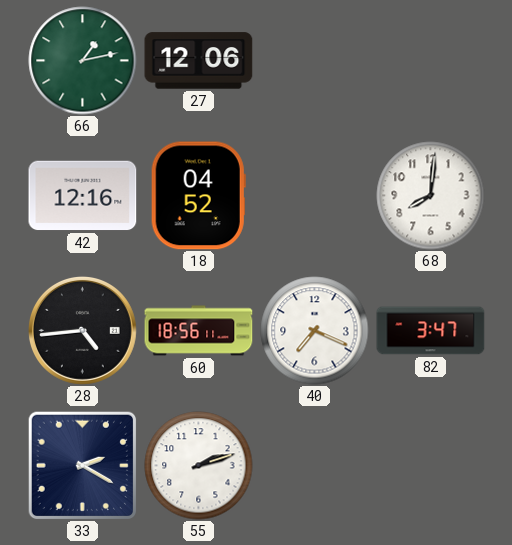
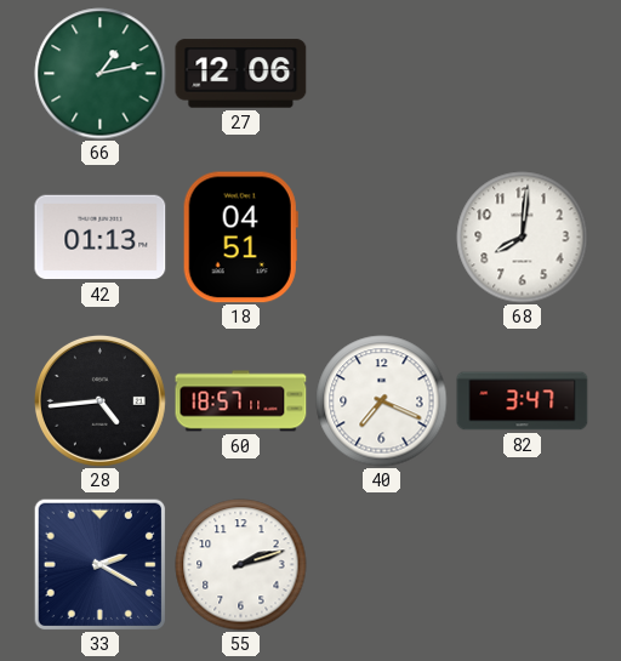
42: 12:16 -> 01:13
18: 04:52 -> 04:51
60: 18:56 -> 18:57
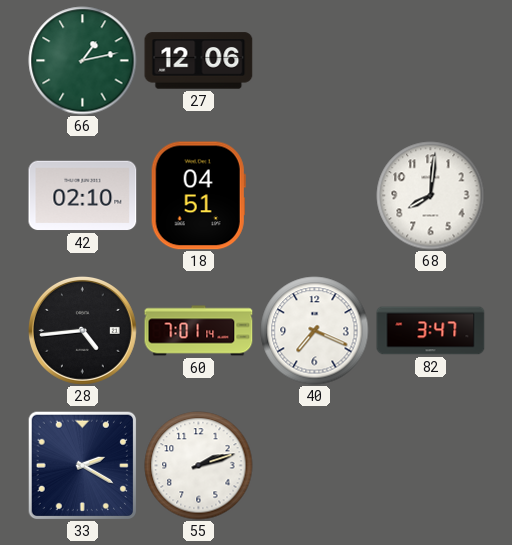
42: 01:13 -> 02:10
60: 18:57 -> 7:01
